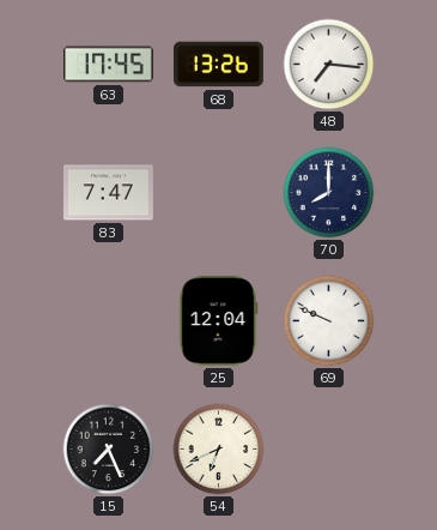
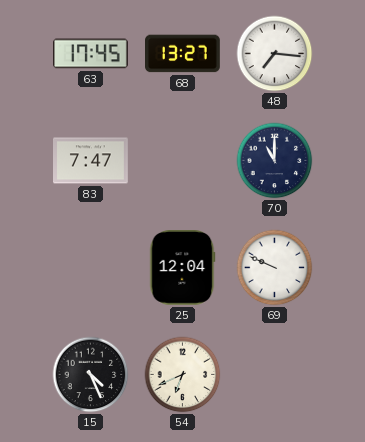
68: 13:26 -> 13:27
70: 8:00 -> 11:00
15: 7:26 -> 4:26
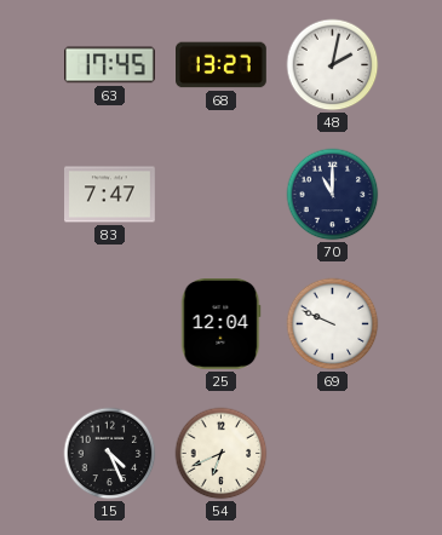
48: 7:16 -> 2:02
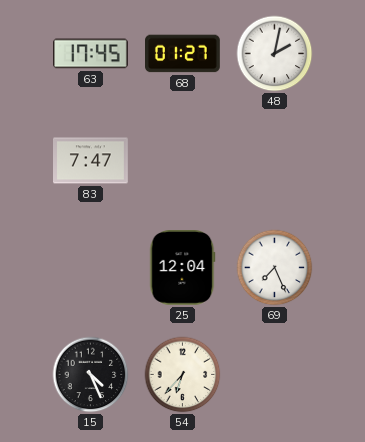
68: 13:27 -> 01:27
70: 11:00 -> none
69: 9:49 -> 7:26
54: 6:41 -> 6:37
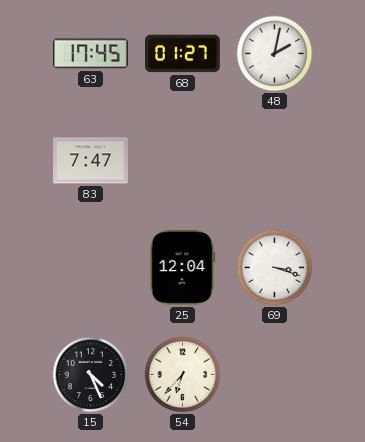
69: 7:26 -> 3:18
